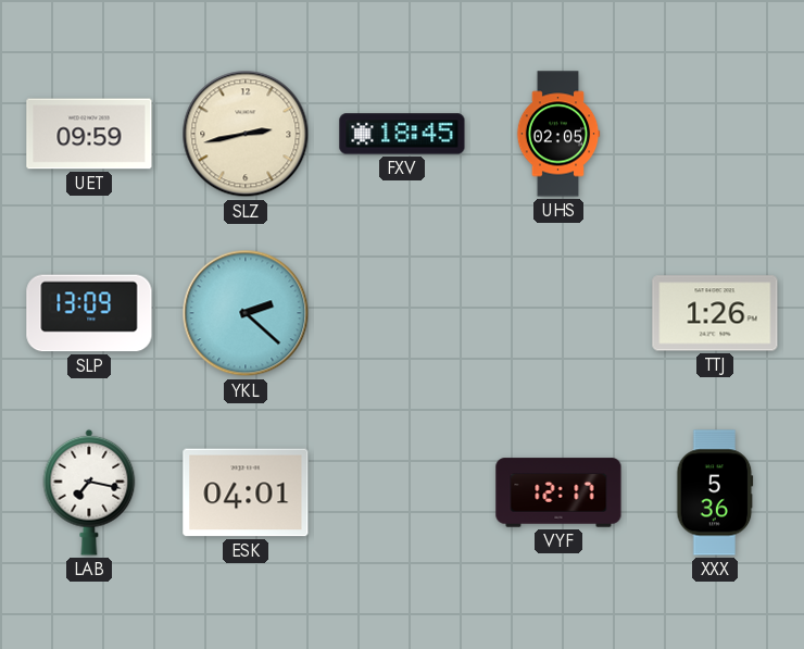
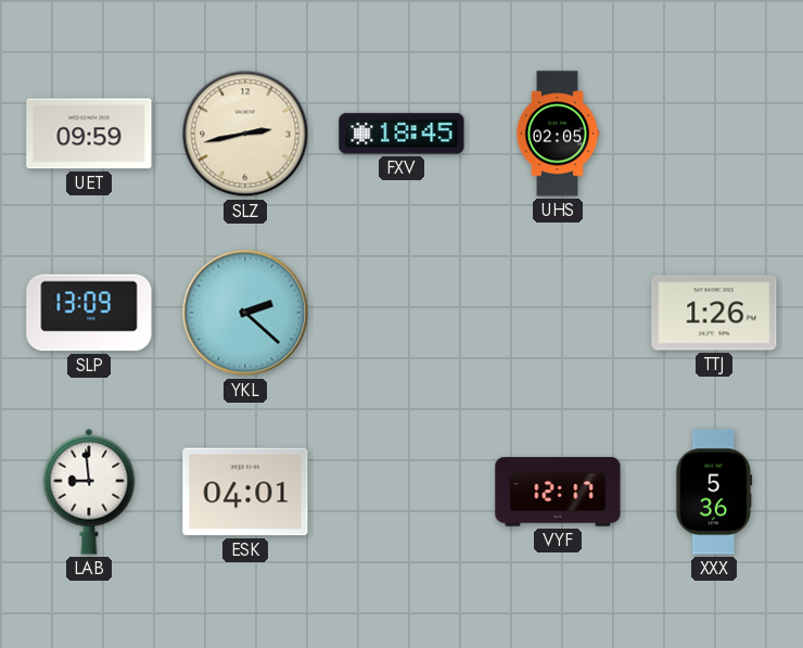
LAB: 7:17 -> 8:59
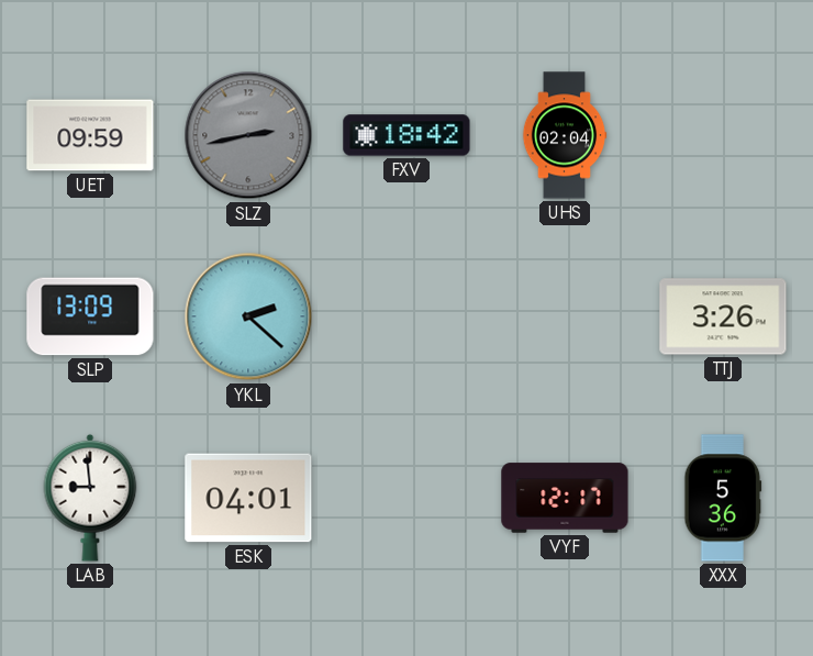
SLZ dial: cream -> grey
FXV: 18:45 -> 18:42
UHS: 02:05 -> 02:04
TTJ: 1:26 -> 3:26
